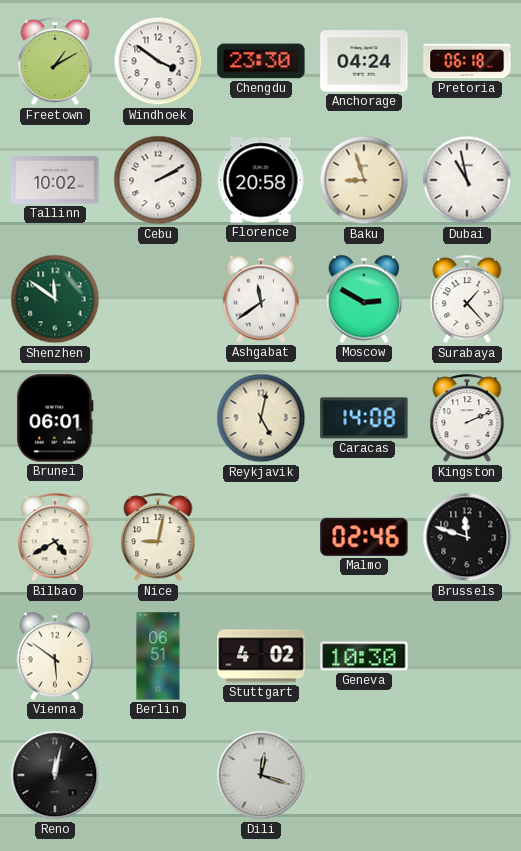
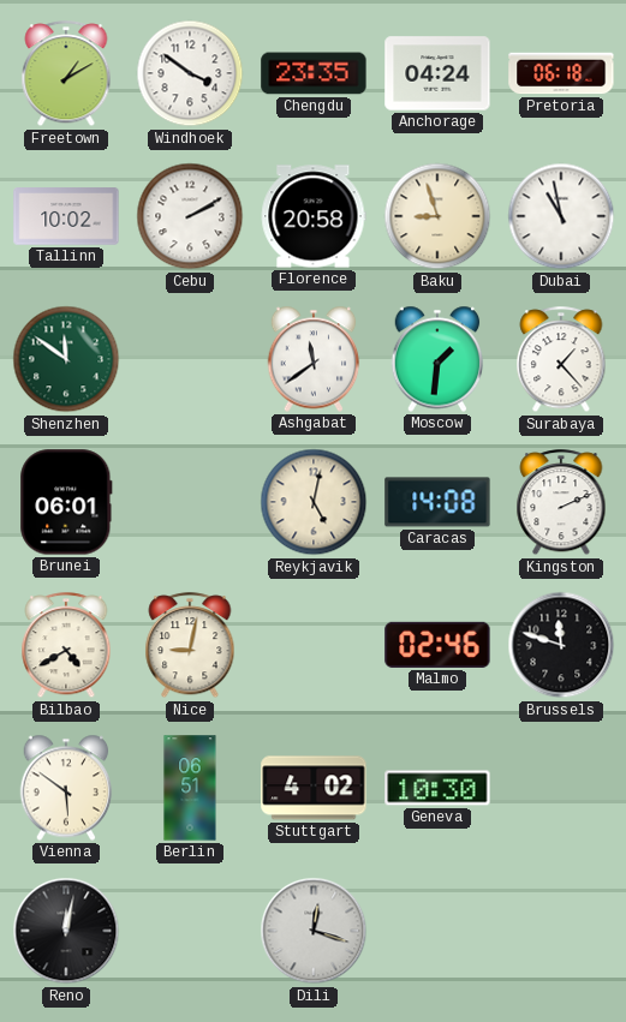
Chengdu: 23:30 -> 23:35
Moscow: 2:50 -> 1:31
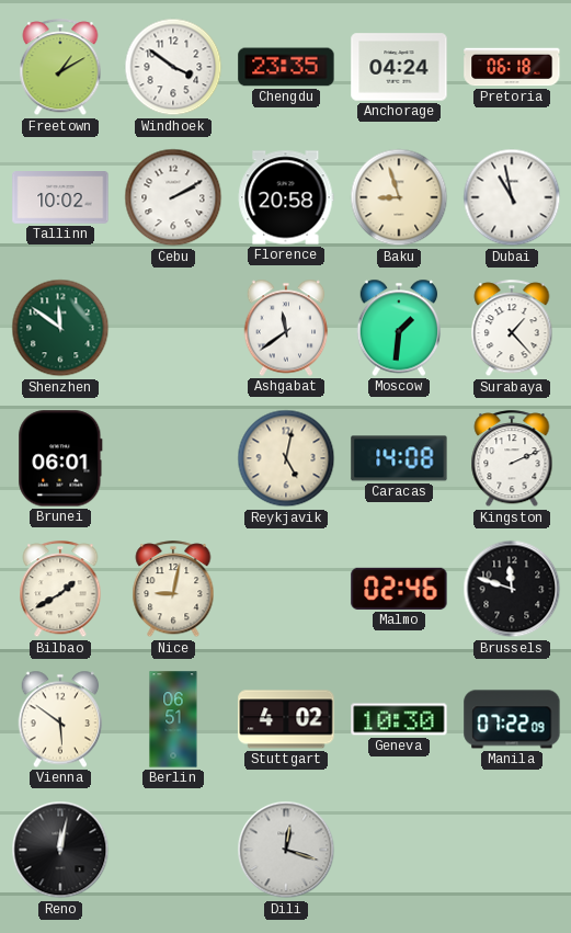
Bilbao: 4:40 -> 1:40
Manila: none -> 07:22
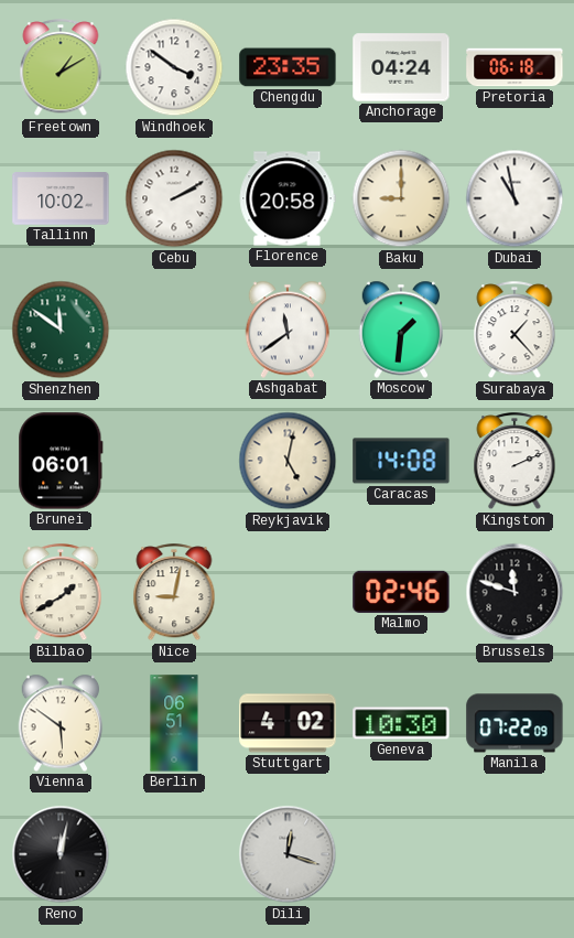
Baku: 8:57 -> 9:00
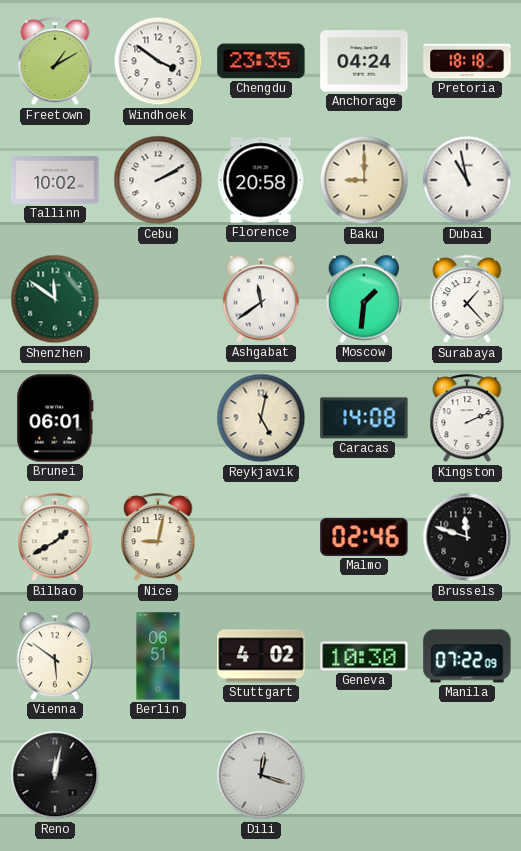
Pretoria: 06:18 -> 18:18
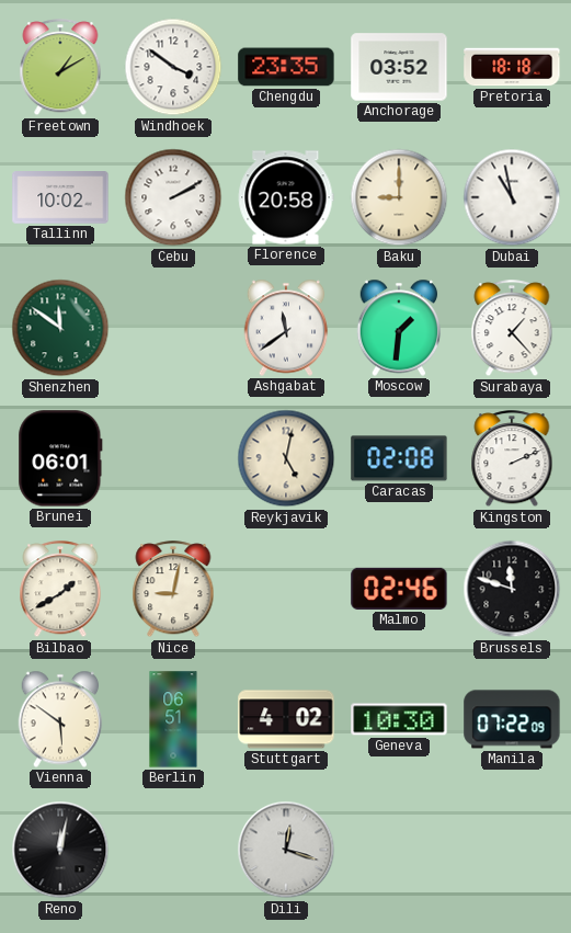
Anchorage: 04:24 -> 03:52
Caracas: 14:08 -> 02:08
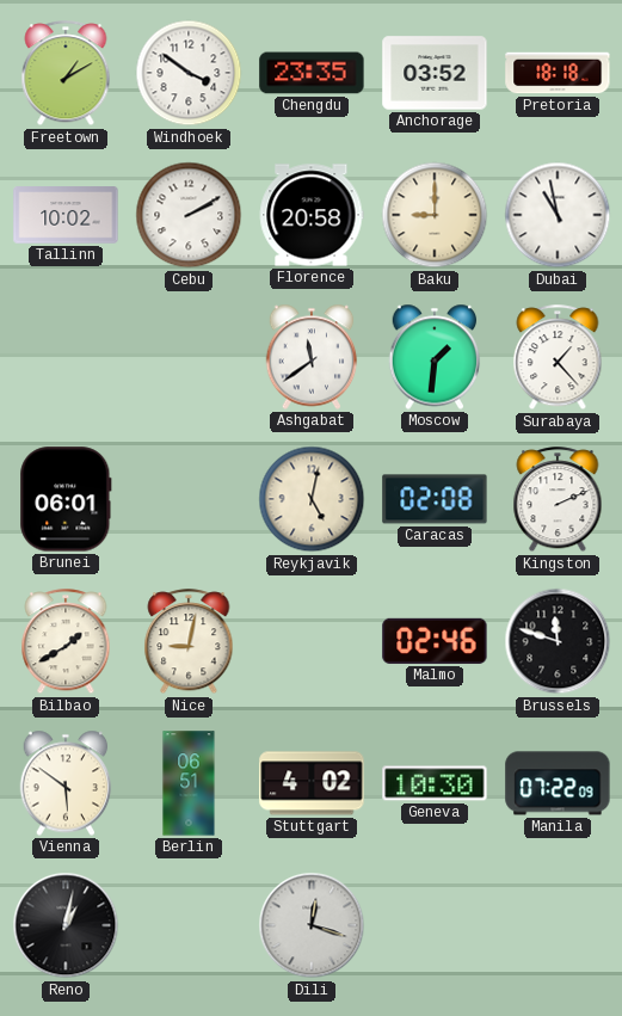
Shenzhen: 11:51 -> none
Reno: 12:02 -> 1:02
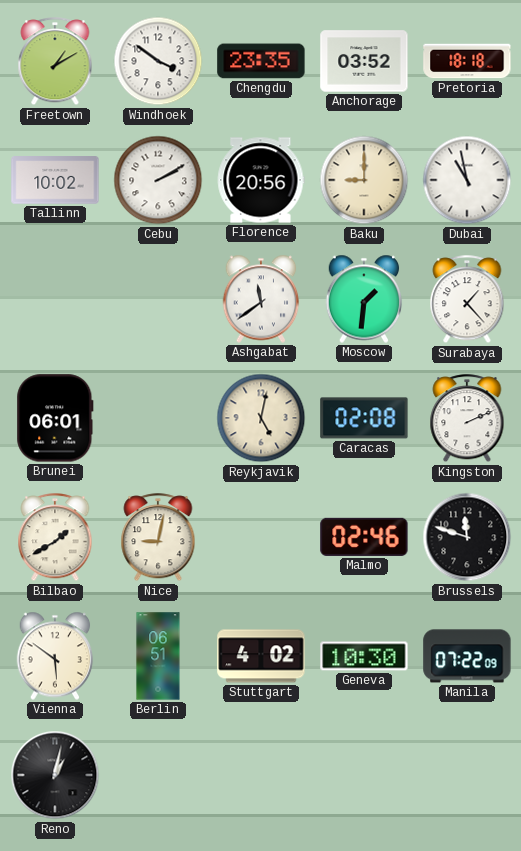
Florence: 20:58 -> 20:56
Dili: 12:18 -> none
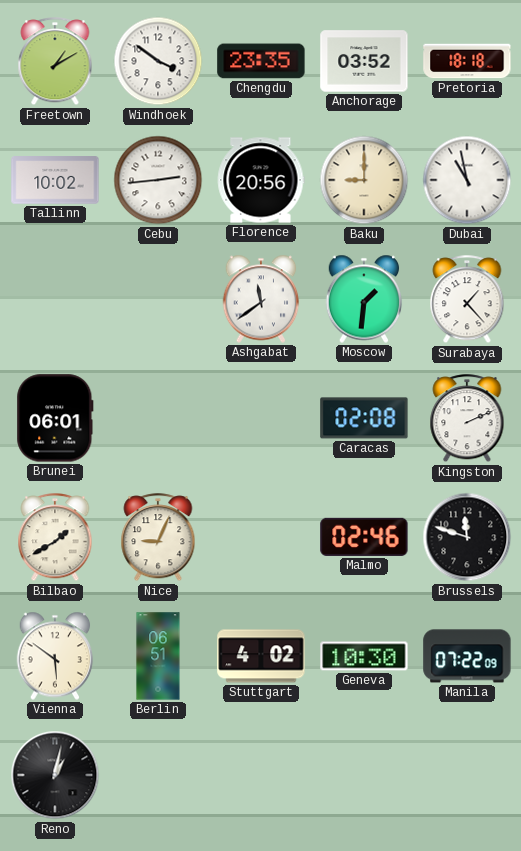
Cebu: 2:10 -> 2:44
Reykjavik: 5:02 -> none
Nice: 9:02 -> 9:04
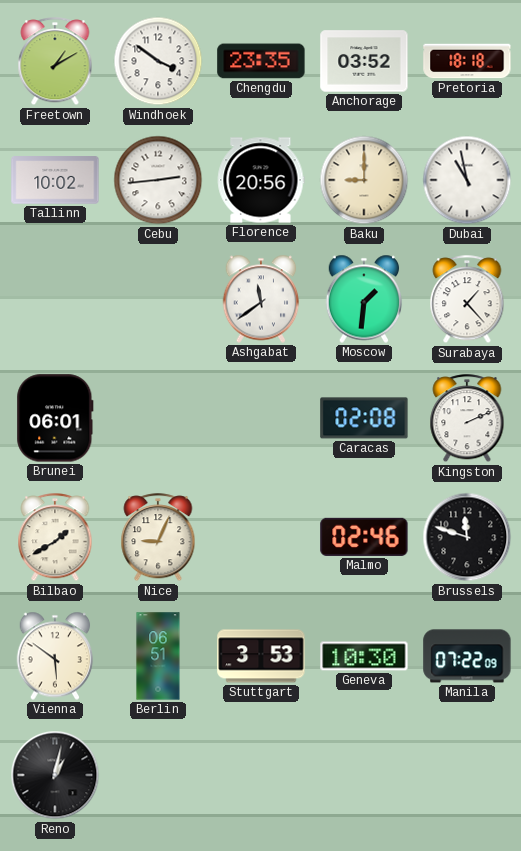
Stuttgart: 4:02 -> 3:53
